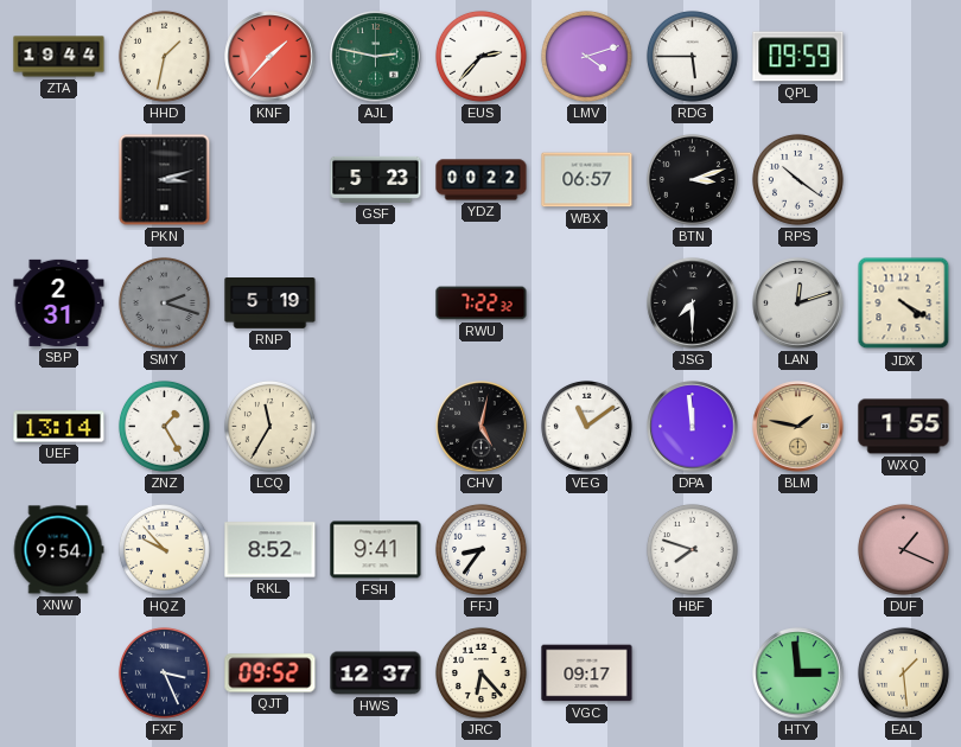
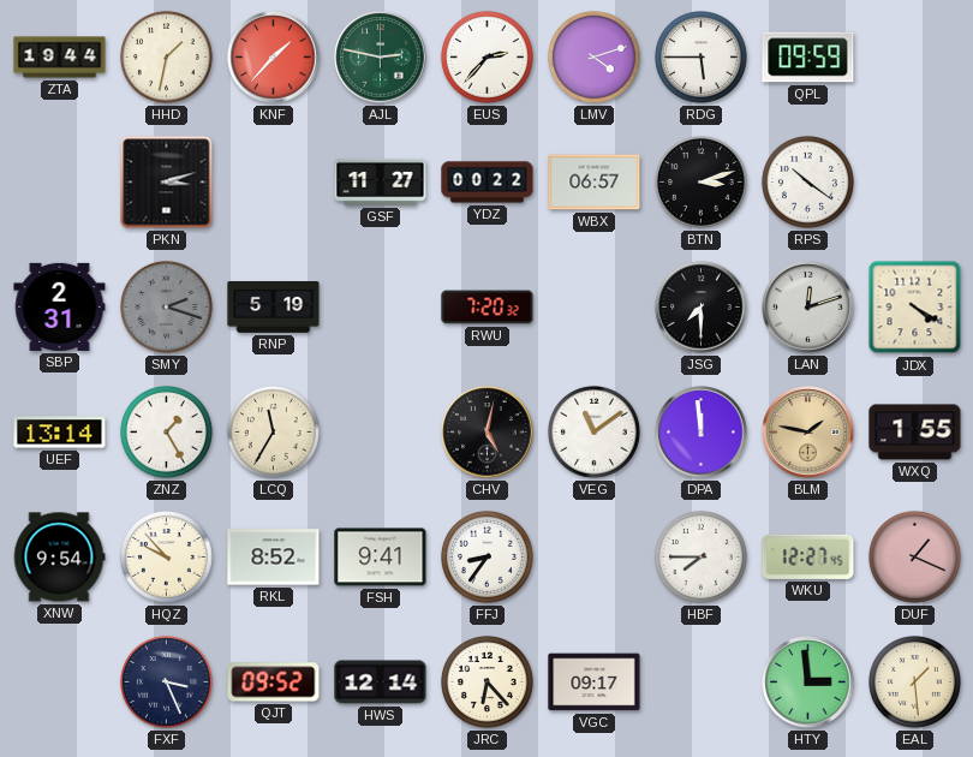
GSF: 5:23 -> 11:27
RWU: 7:22 -> 7:20
HBF: 7:48 -> 7:45
WKU: none -> 12:27
HWS: 12:37 -> 12:14
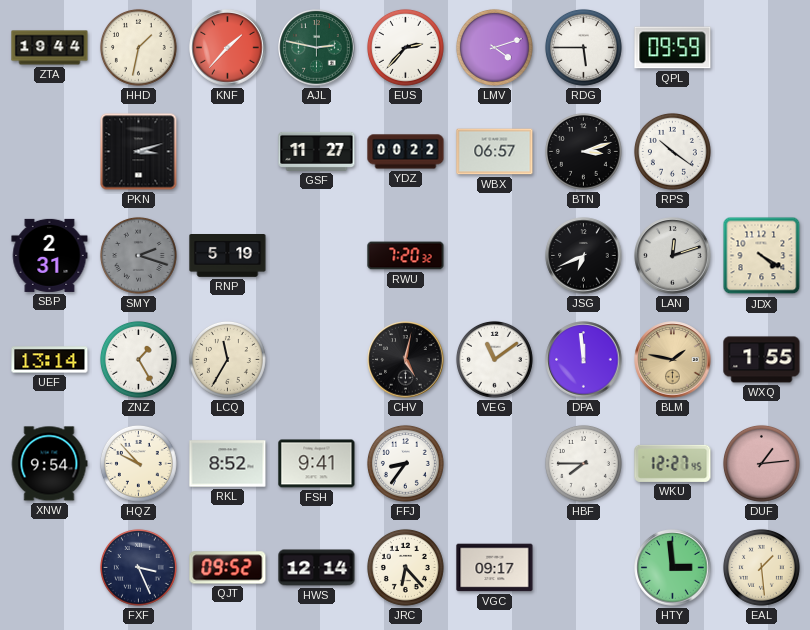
JSG: 7:30 -> 6:41
DUF: 1:19 -> 1:14
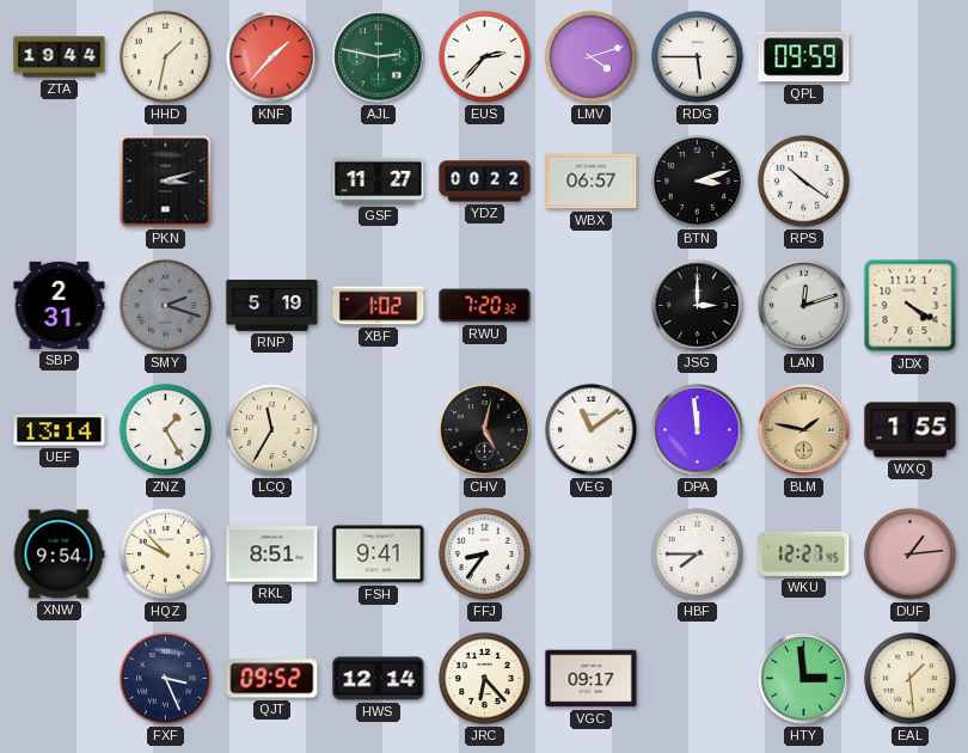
XBF: none -> 1:02
JSG: 6:41 -> 3:00
RKL: 8:52 -> 8:51
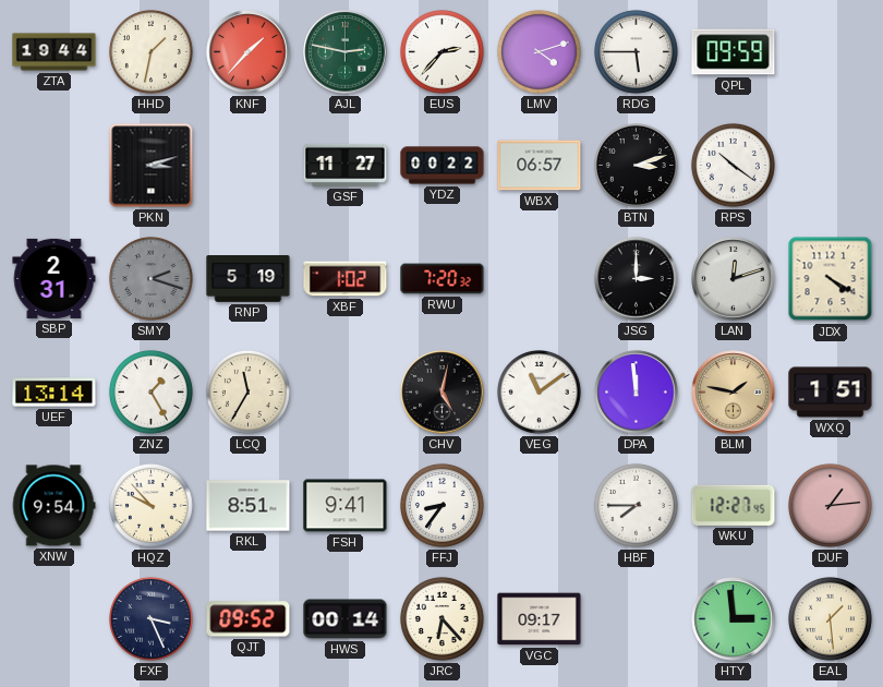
WXQ: 1:55 -> 1:51
HWS: 12:14 -> 00:14
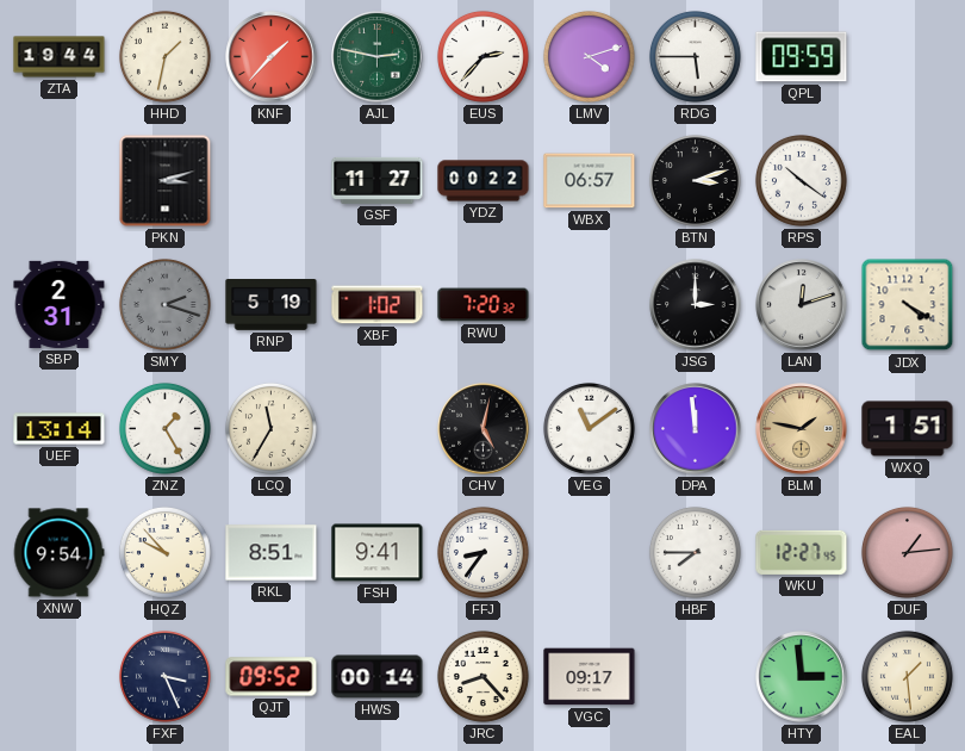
JRC: 6:23 -> 8:23
